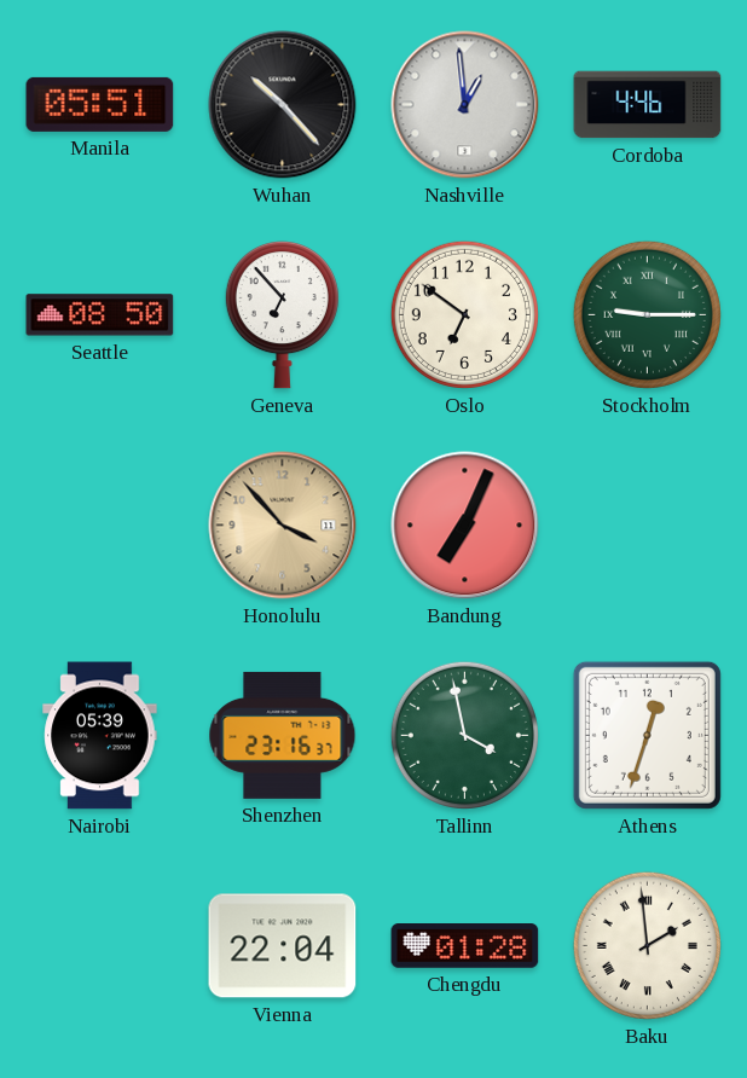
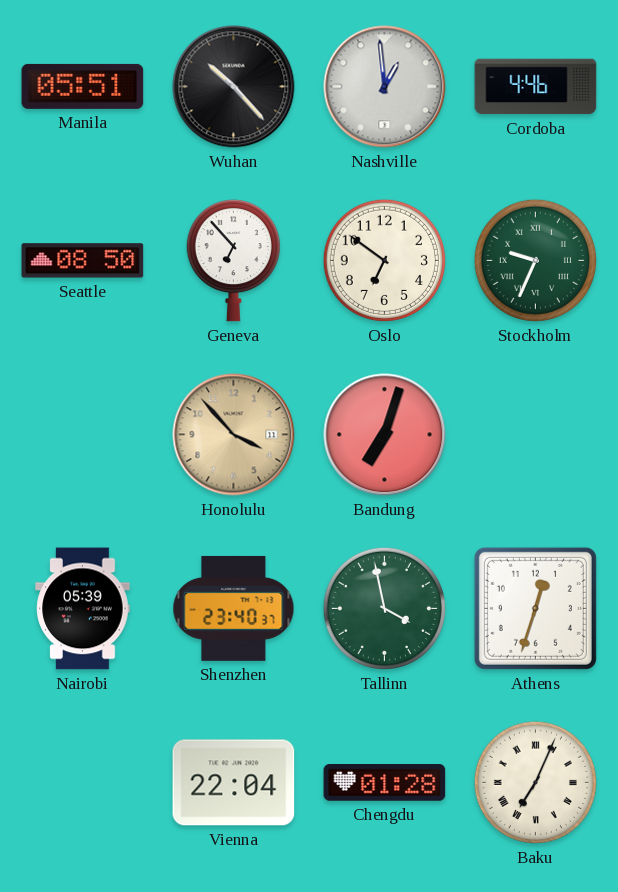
Stockholm: 9:15 -> 9:34
Bandung: 7:04 -> 7:03
Shenzhen: 23:16 -> 23:40
Baku: 1:59 -> 7:04
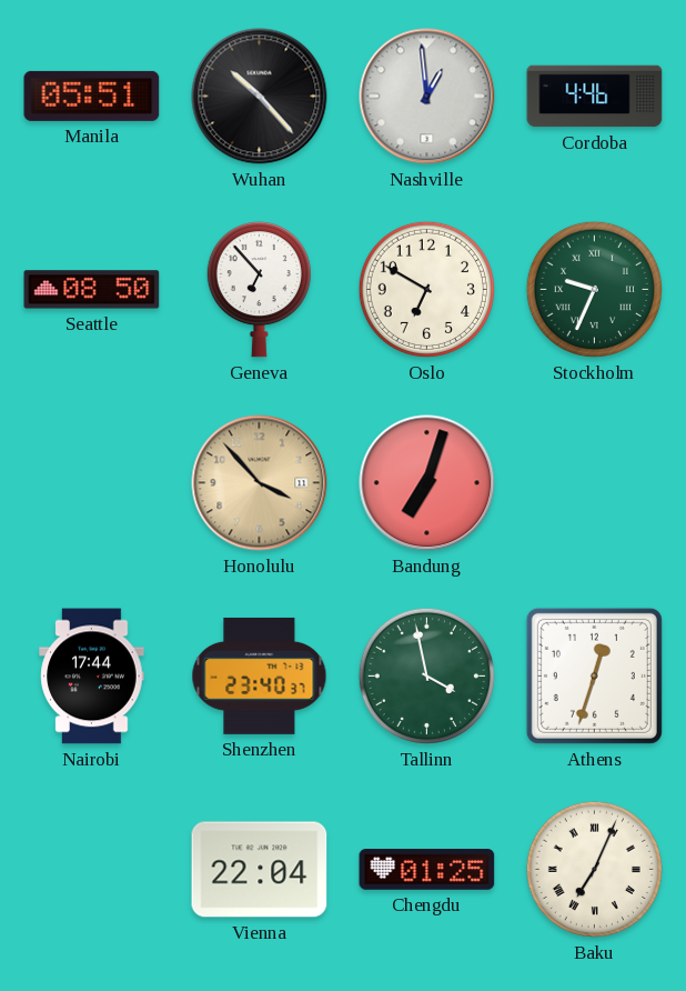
Oslo: 6:51 -> 6:50
Nairobi: 05:39 -> 17:44
Chengdu: 01:28 -> 01:25
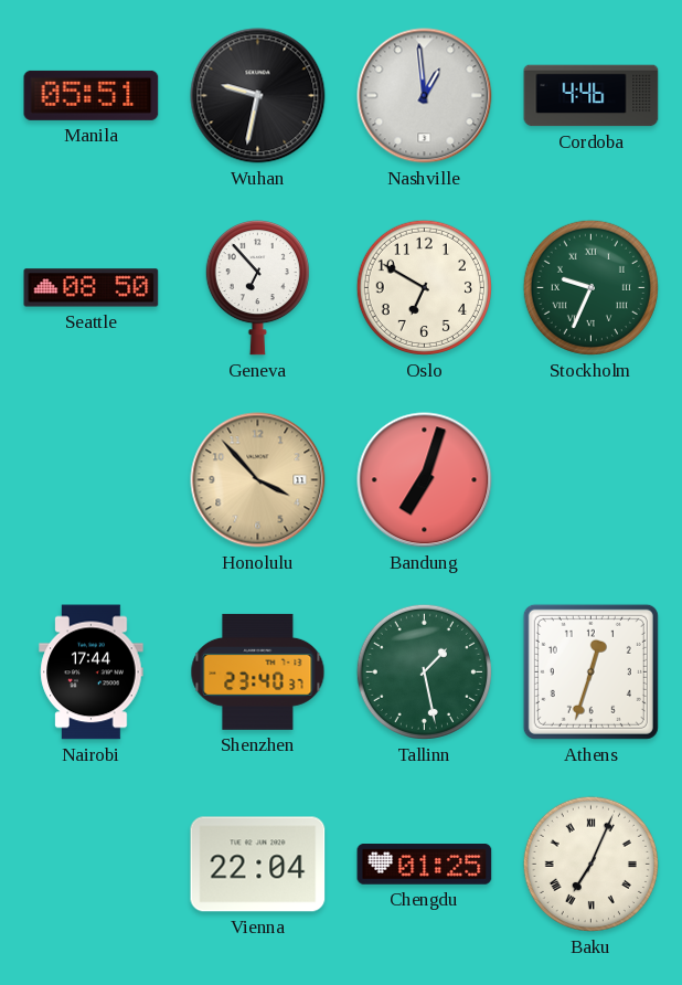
Wuhan: 10:23 -> 9:32
Tallinn: 3:58 -> 1:28
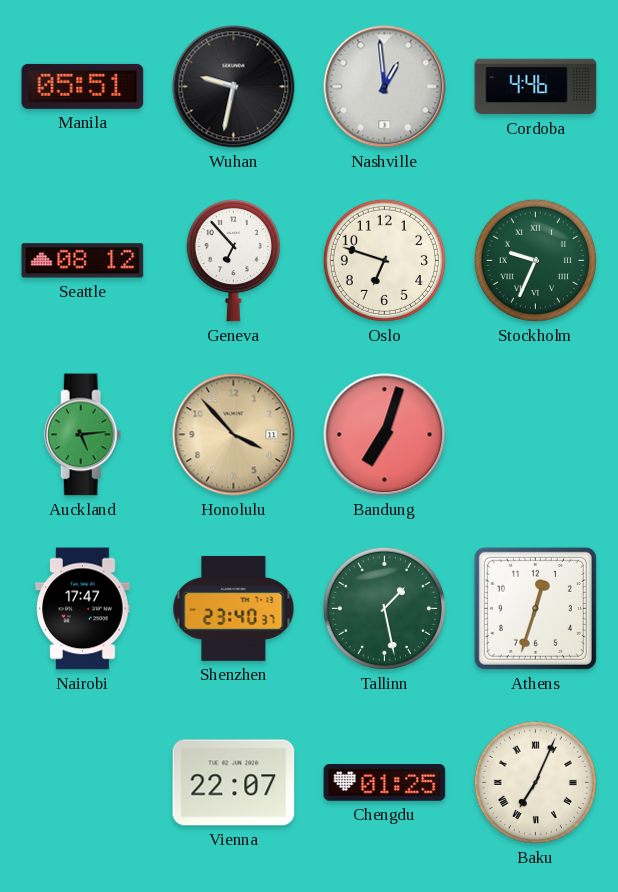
Seattle: 08:50 -> 08:12
Oslo: 6:50 -> 6:48
Auckland: none -> 5:14
Nairobi: 17:44 -> 17:47
Vienna: 22:04 -> 22:07
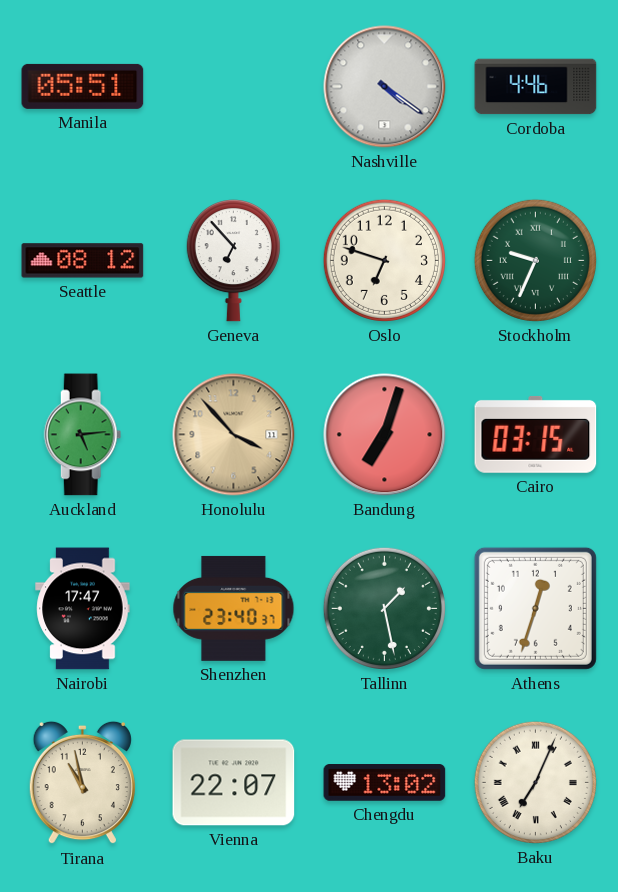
Wuhan: 9:32 -> none
Nashville: 12:59 -> 4:21
Cairo: none -> 03:15
Tirana: none -> 10:58
Chengdu: 01:25 -> 13:02
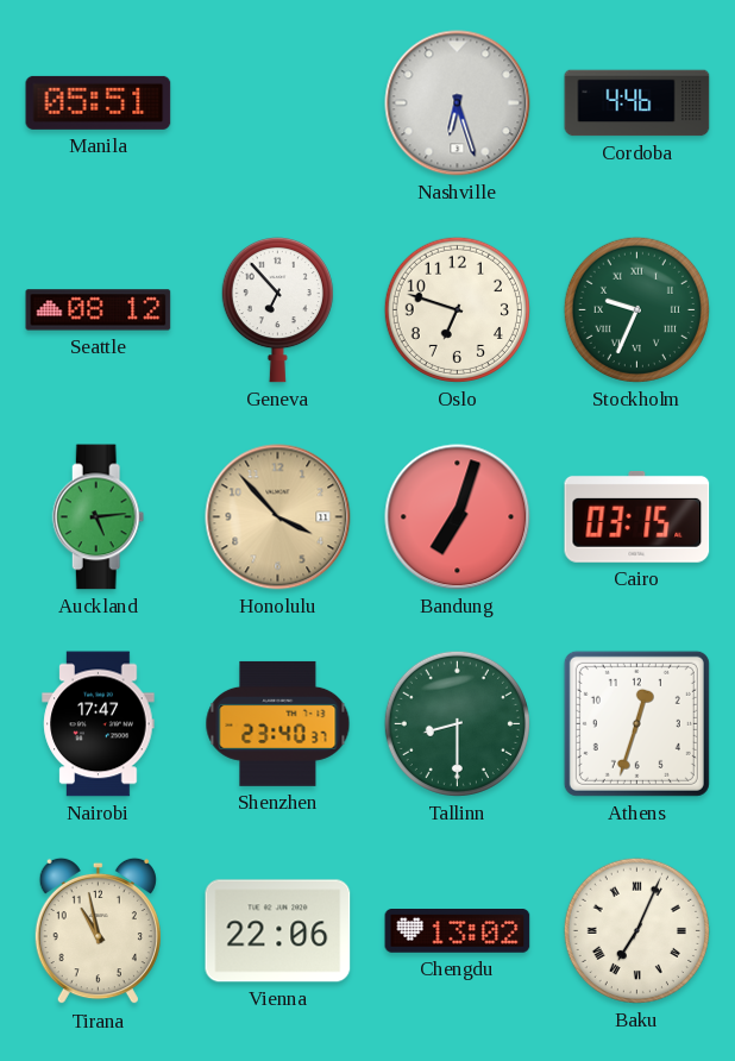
Nashville: 4:21 -> 6:27
Tallinn: 1:28 -> 8:30
Vienna: 22:07 -> 22:06
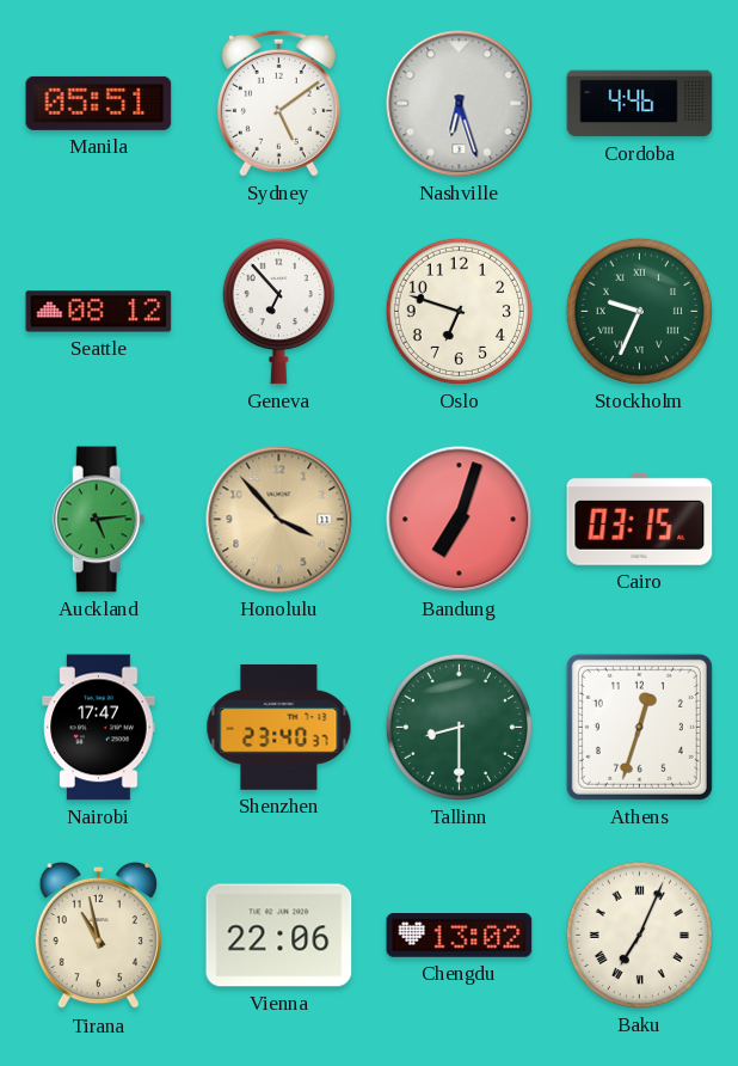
Sydney: none -> 5:09
